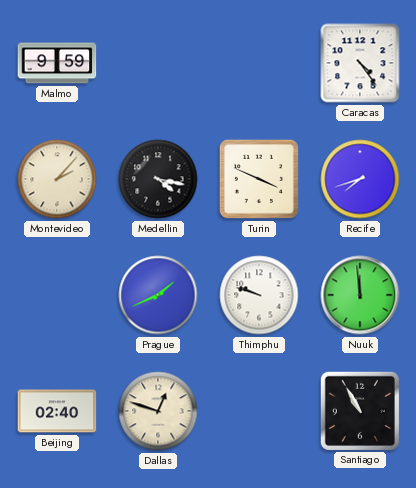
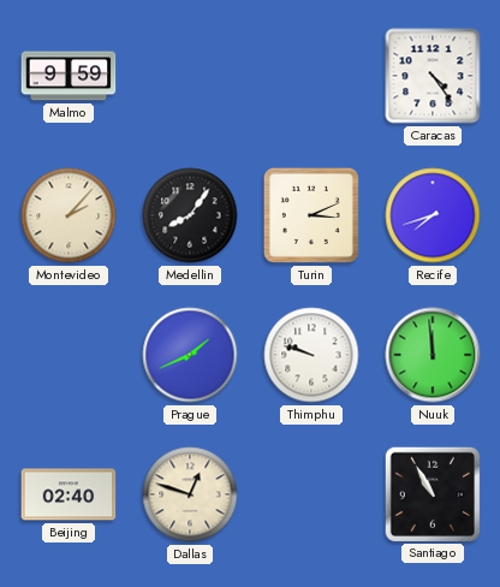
Medellin: 4:17 -> 8:06
Turin: 3:49 -> 3:11
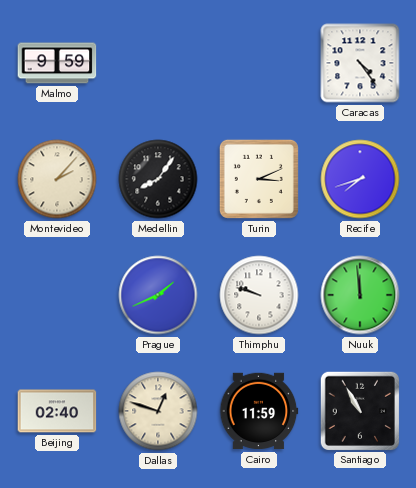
Cairo: none -> 11:59
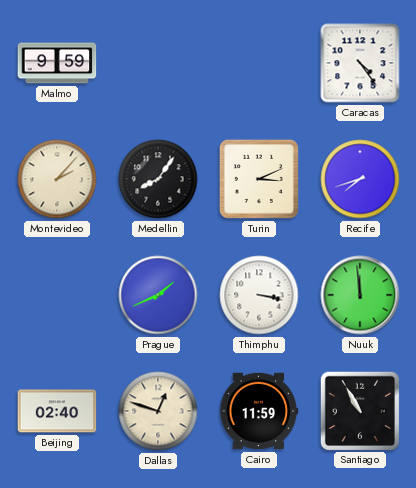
Thimphu: 9:48 -> 3:17
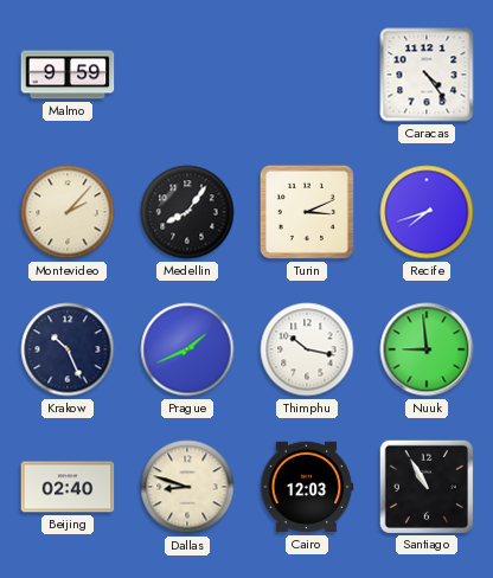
Krakow: none -> 10:26
Thimphu: 3:17 -> 10:17
Nuuk: 11:59 -> 8:59
Dallas: 12:48 -> 8:48
Cairo: 11:59 -> 12:03
